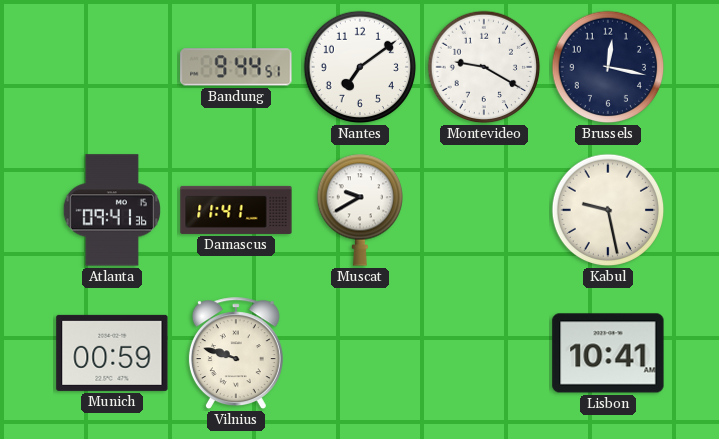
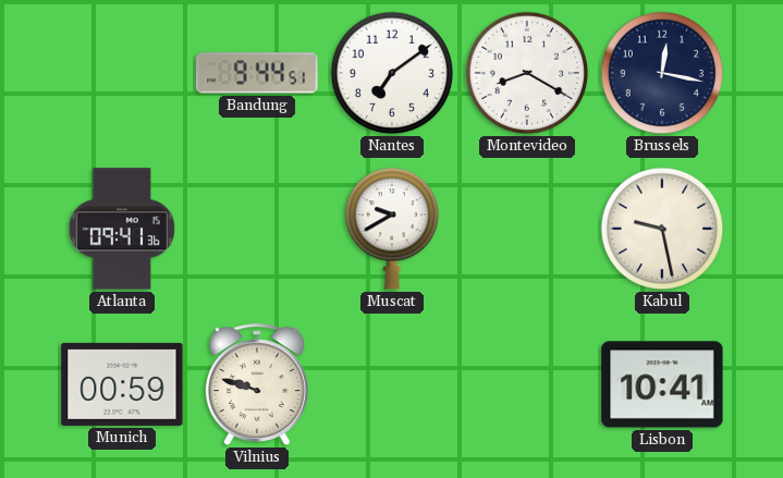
Montevideo: 9:20 -> 8:20
Damascus: 11:41 -> none
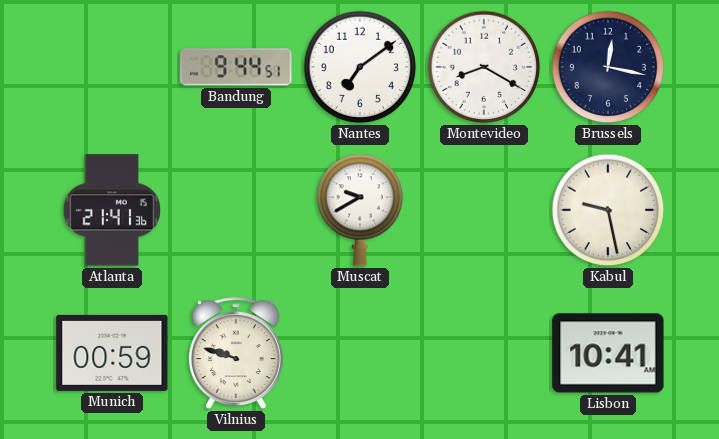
Atlanta: 09:41 -> 21:41
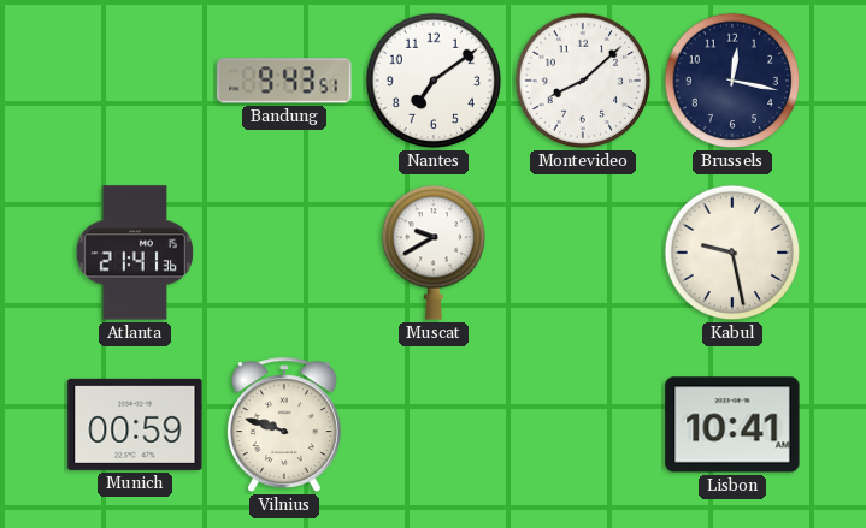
Bandung: 9:44 -> 9:43
Montevideo: 8:20 -> 8:08
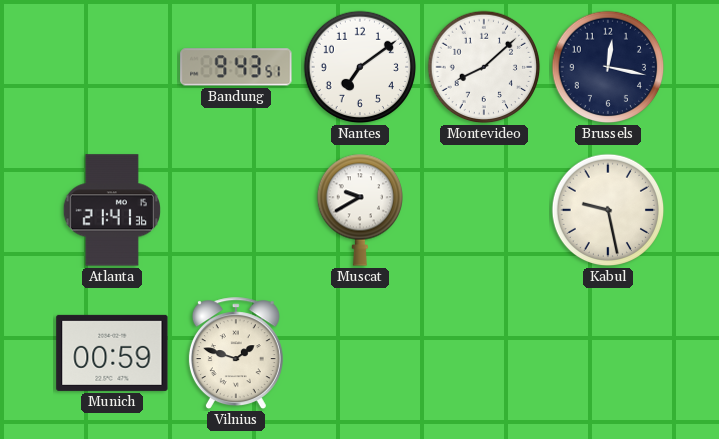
Vilnius: 9:48 -> 1:48
Lisbon: 10:41 -> none
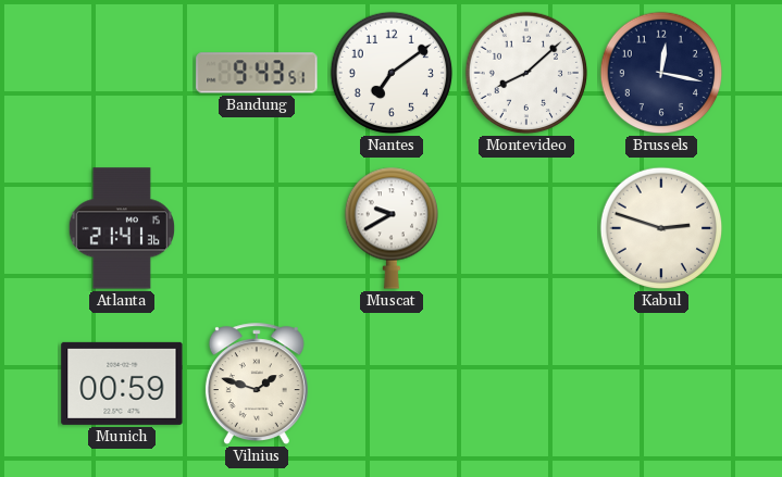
Kabul: 9:28 -> 2:48
